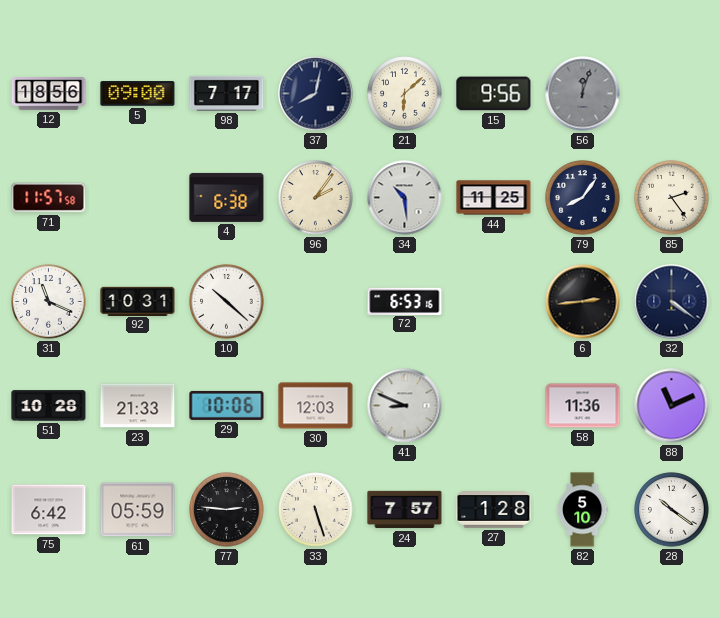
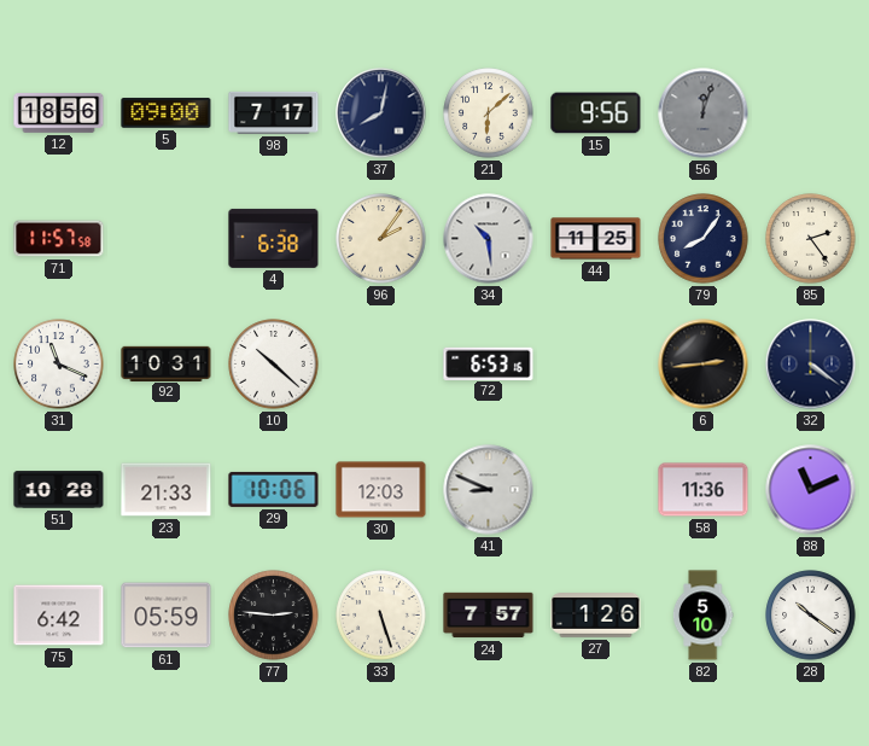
27: 1:28 -> 1:26
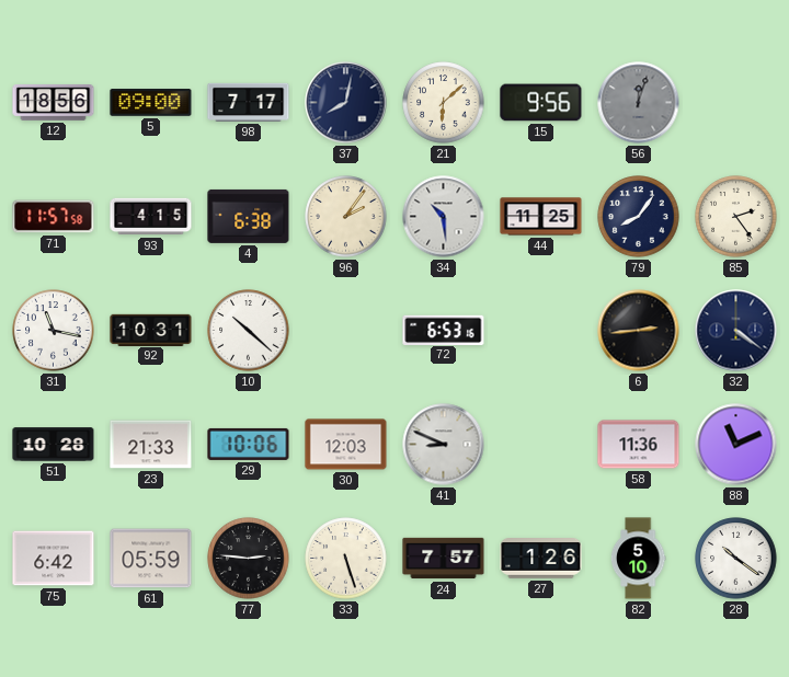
93: none -> 4:15
31: 11:19 -> 11:17
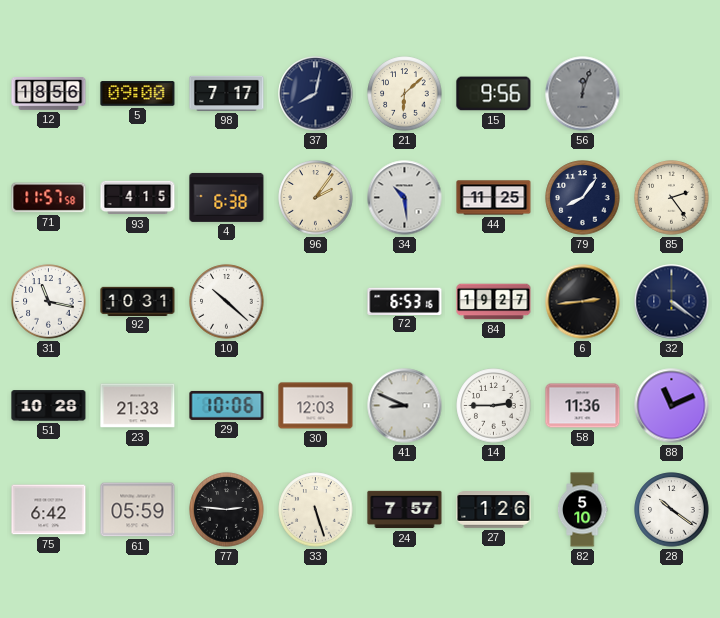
84: none -> 19:27
14: none -> 2:45
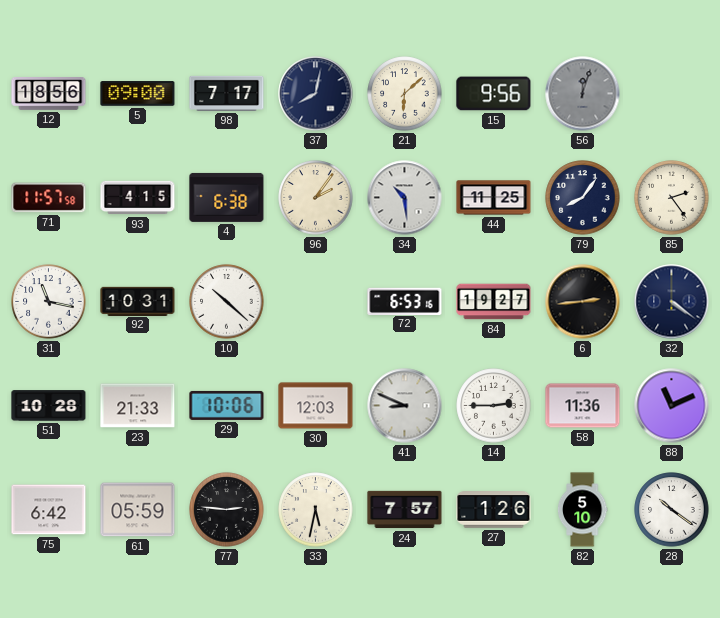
33: 5:27 -> 5:32
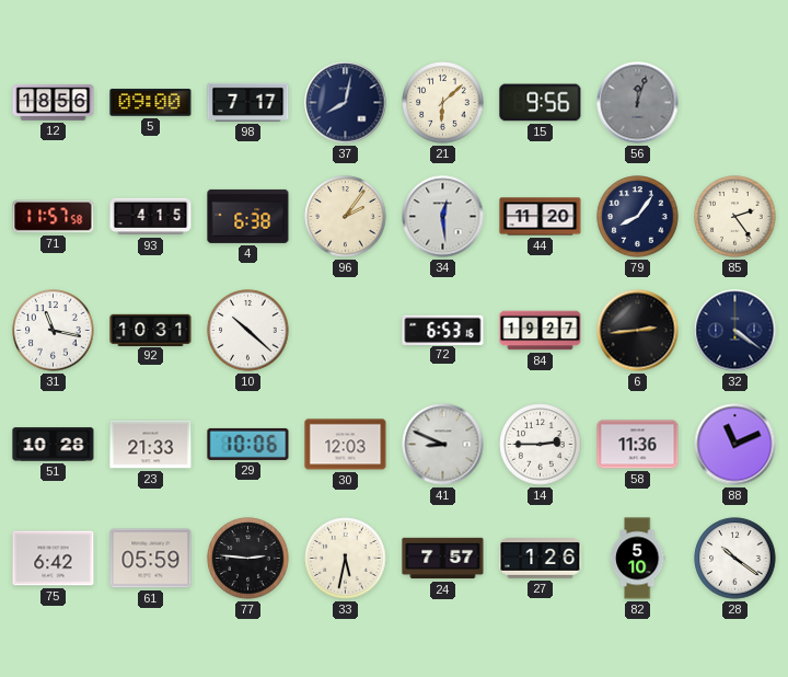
34: 10:29 -> 12:29
44: 11:25 -> 11:20
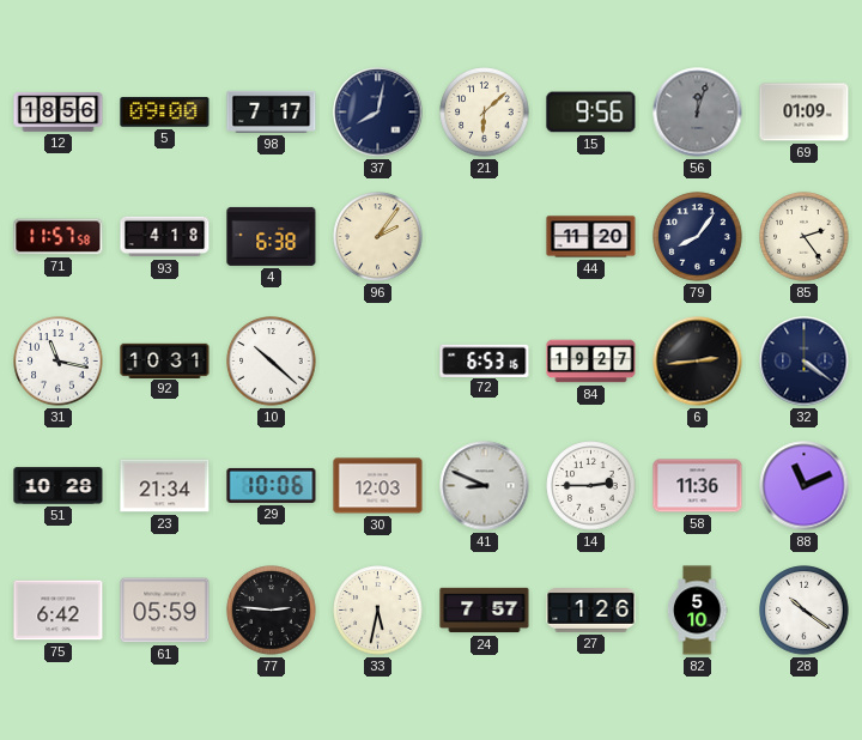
69: none -> 01:09
93: 4:15 -> 4:18
34: 12:29 -> none
23: 21:33 -> 21:34
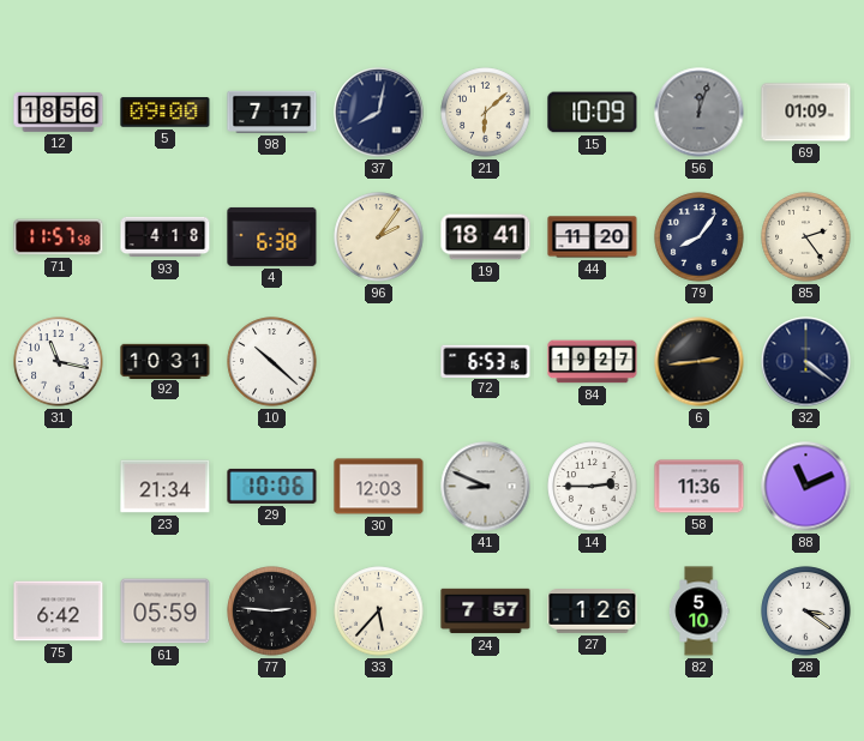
15: 9:56 -> 10:09
19: none -> 18:41
51: 10:28 -> none
33: 5:32 -> 5:37
28: 10:21 -> 3:21
